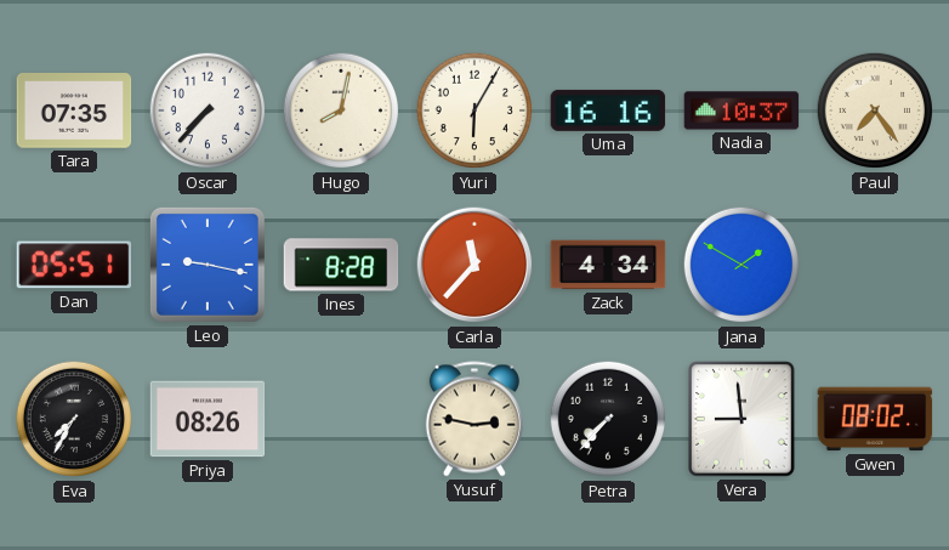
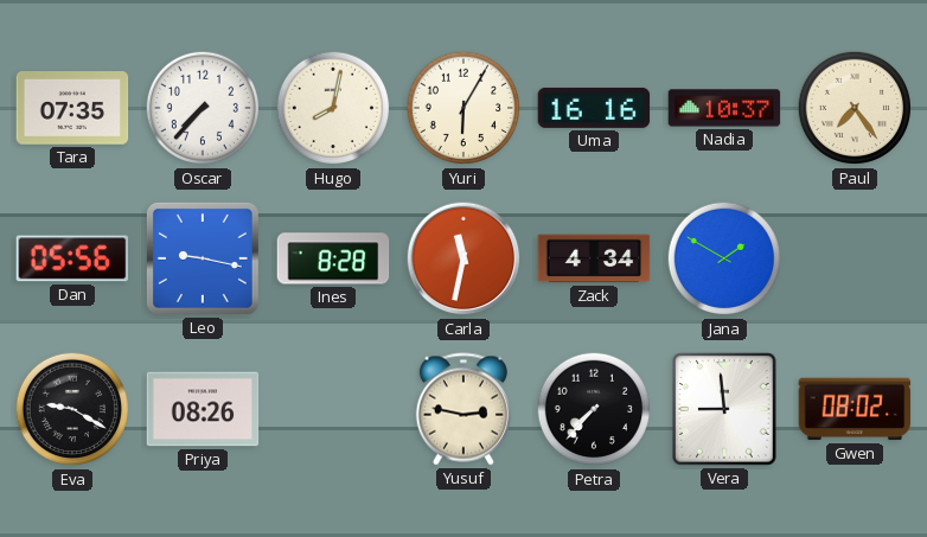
Dan: 05:51 -> 05:56
Carla: 11:37 -> 11:32
Eva: 7:35 -> 9:20
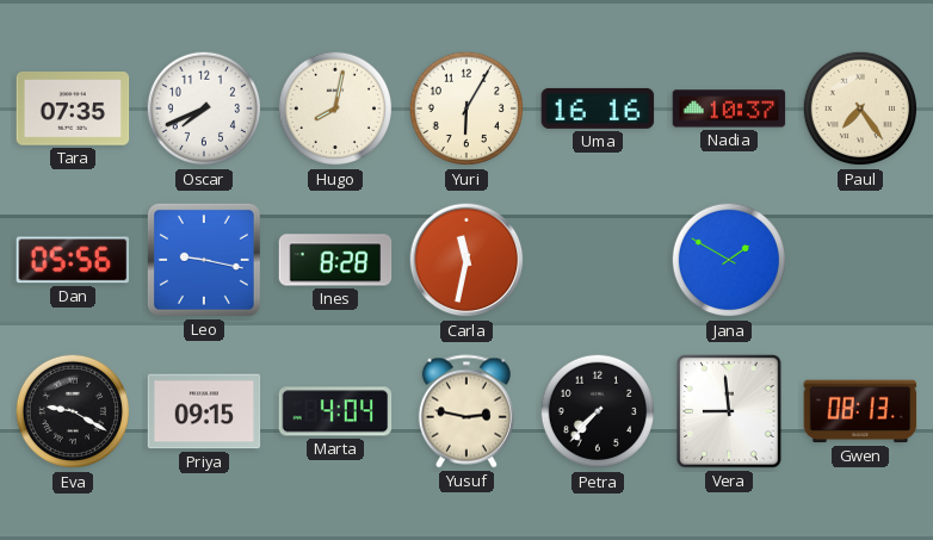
Oscar: 7:37 -> 7:41
Zack: 4:34 -> none
Priya: 08:26 -> 09:15
Marta: none -> 4:04
Gwen: 08:02 -> 08:13
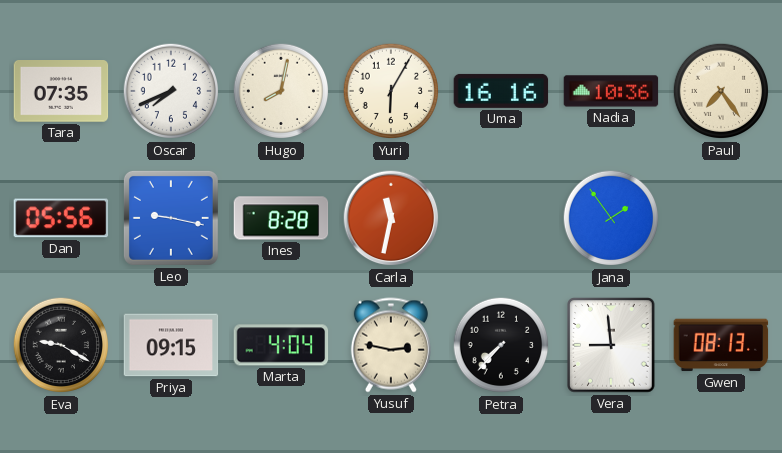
Nadia: 10:37 -> 10:36
Jana: 1:50 -> 1:54
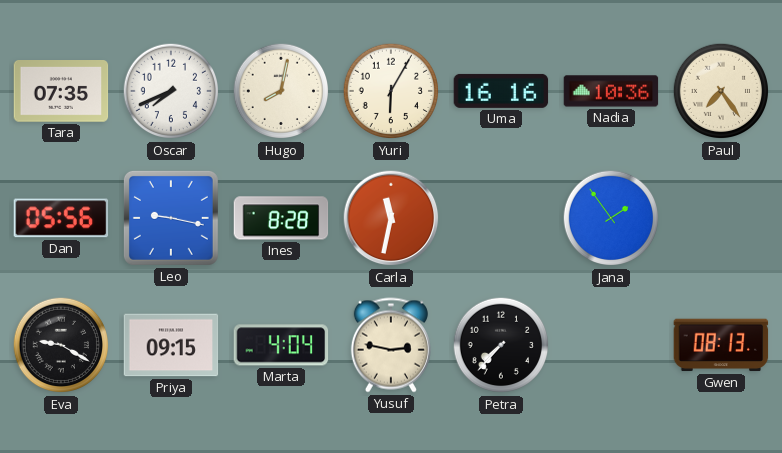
Vera: 8:59 -> none
